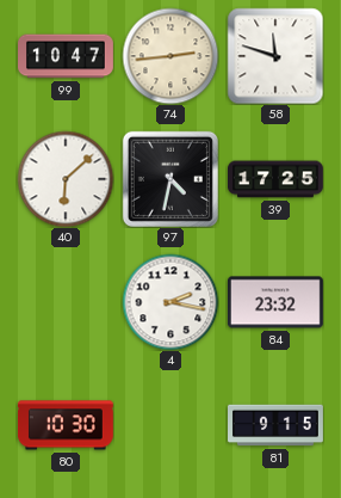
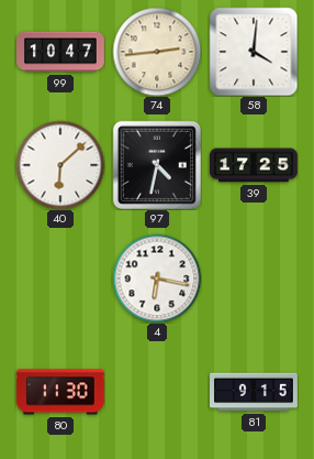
58: 11:48 -> 4:01
4: 2:17 -> 6:17
84: 23:32 -> none
80: 10:30 -> 11:30
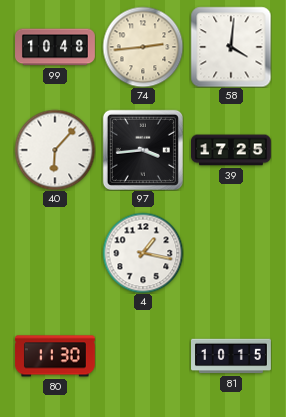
99: 10:47 -> 10:48
40: 6:08 -> 6:07
97: 4:32 -> 3:44
4: 6:17 -> 1:17
81: 9:15 -> 10:15
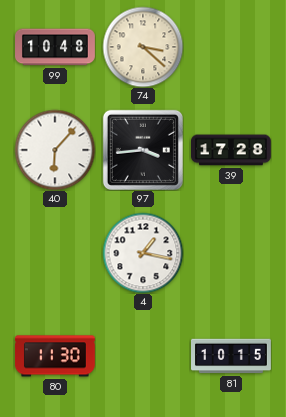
74: 2:44 -> 3:22
58: 4:01 -> none
39: 17:25 -> 17:28
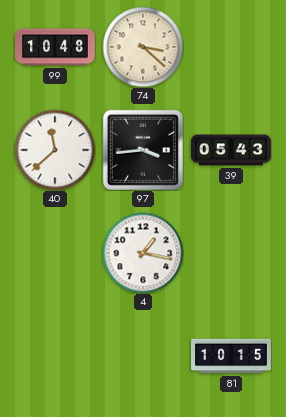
40: 6:07 -> 11:38
39: 17:28 -> 05:43
80: 11:30 -> none
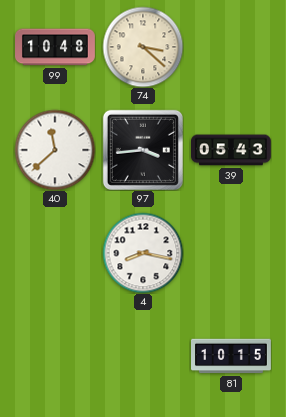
4: 1:17 -> 8:17
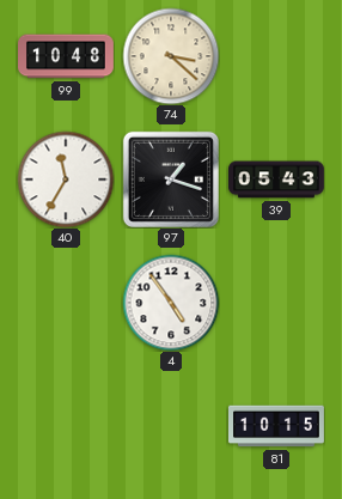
40: 11:38 -> 11:35
97: 3:44 -> 1:18
4: 8:17 -> 4:54
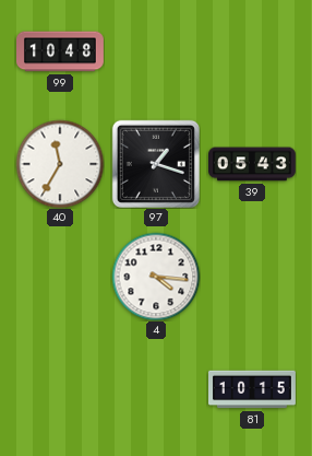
74: 3:22 -> none
4: 4:54 -> 4:16
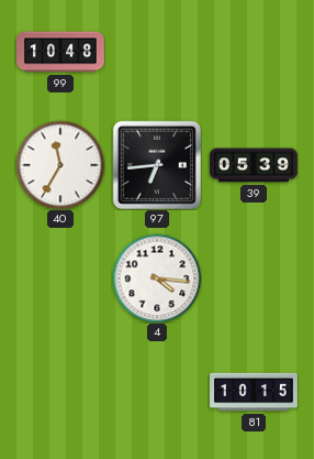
97: 1:18 -> 6:44
39: 05:43 -> 05:39
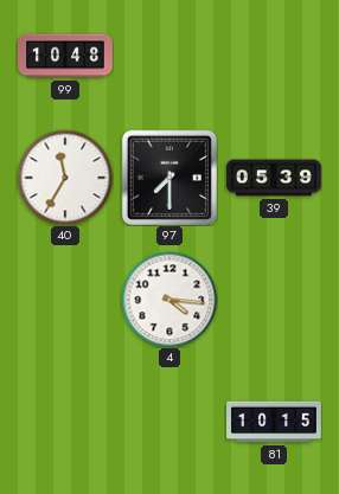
97: 6:44 -> 7:30
